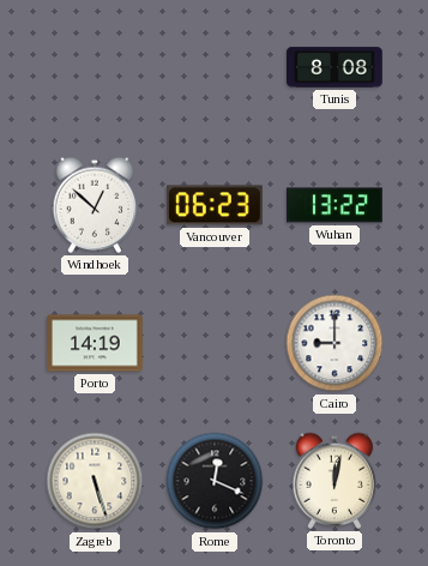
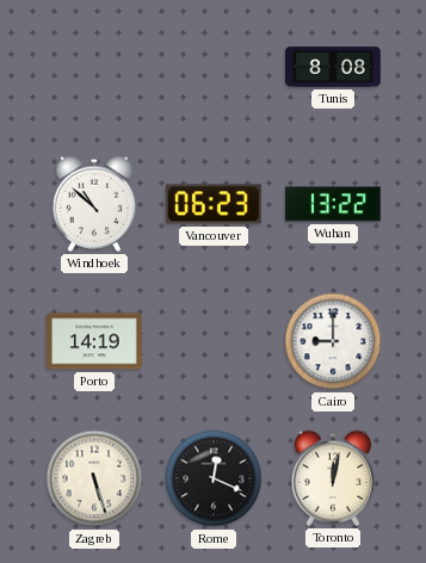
Windhoek: 12:52 -> 10:52
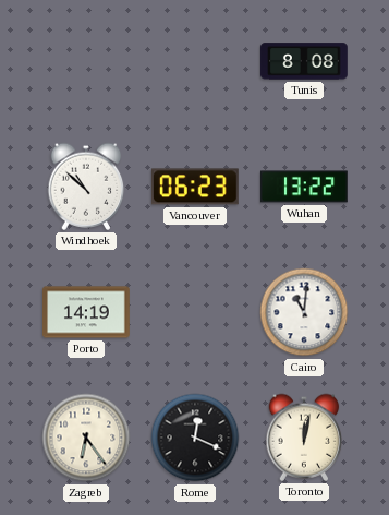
Cairo: 9:00 -> 11:01
Zagreb: 5:27 -> 6:24
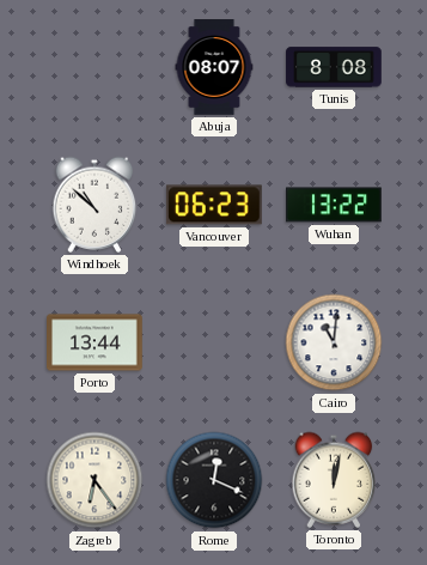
Abuja: none -> 08:07
Porto: 14:19 -> 13:44
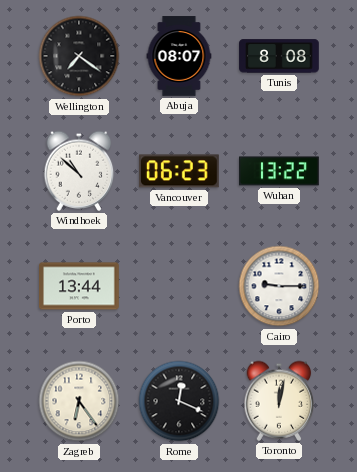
Wellington: none -> 7:21
Cairo: 11:01 -> 9:15
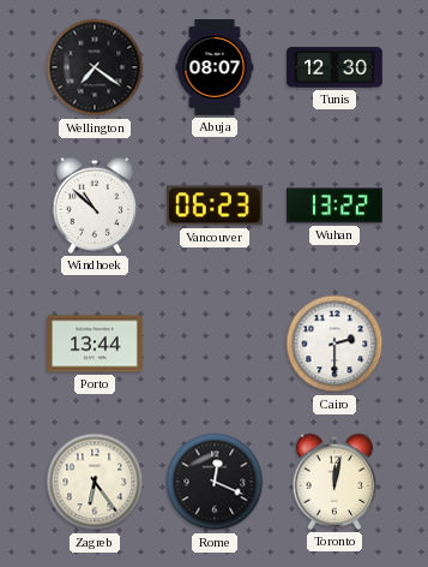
Tunis: 8:08 -> 12:30
Cairo: 9:15 -> 2:30
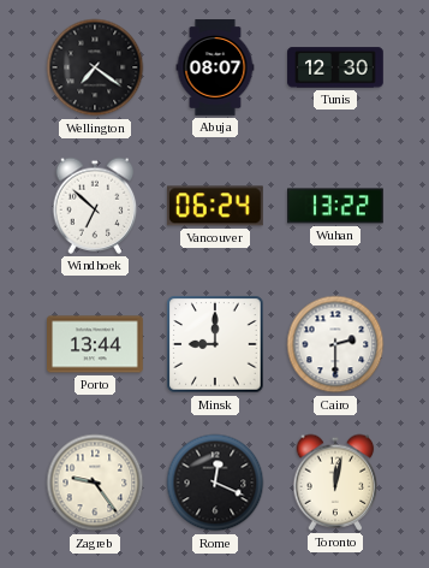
Windhoek: 10:52 -> 6:52
Vancouver: 06:23 -> 06:24
Minsk: none -> 9:00
Zagreb: 6:24 -> 9:24
